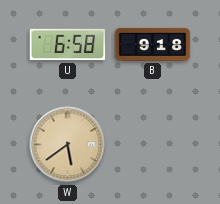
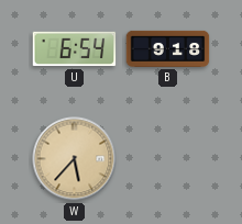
U: 6:58 -> 6:54
W: 5:39 -> 5:37
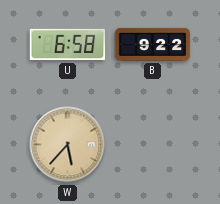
U: 6:54 -> 6:58
B: 9:18 -> 9:22
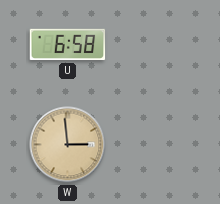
B: 9:22 -> none
W: 5:37 -> 2:59
